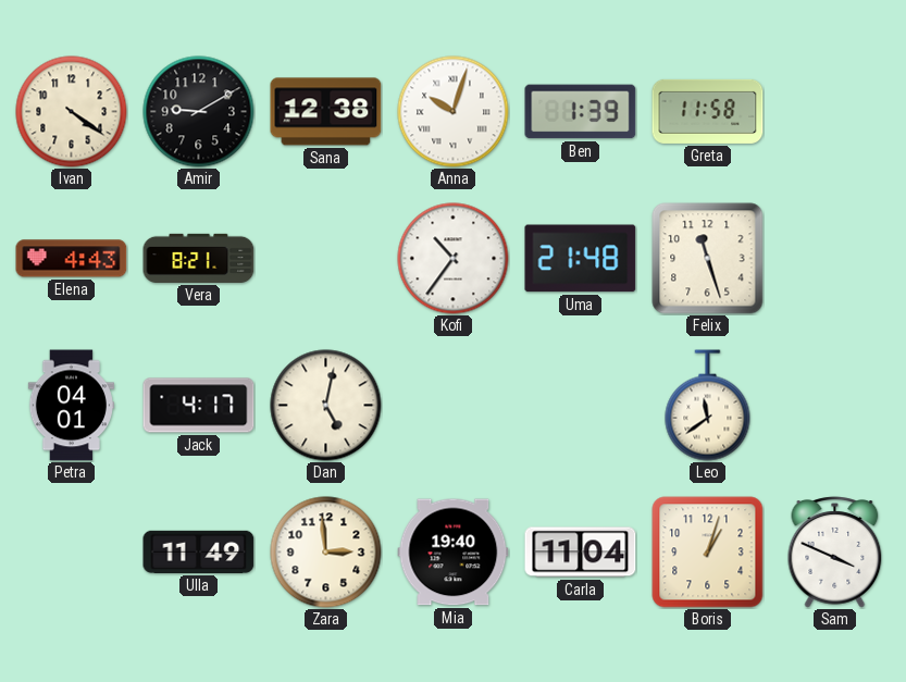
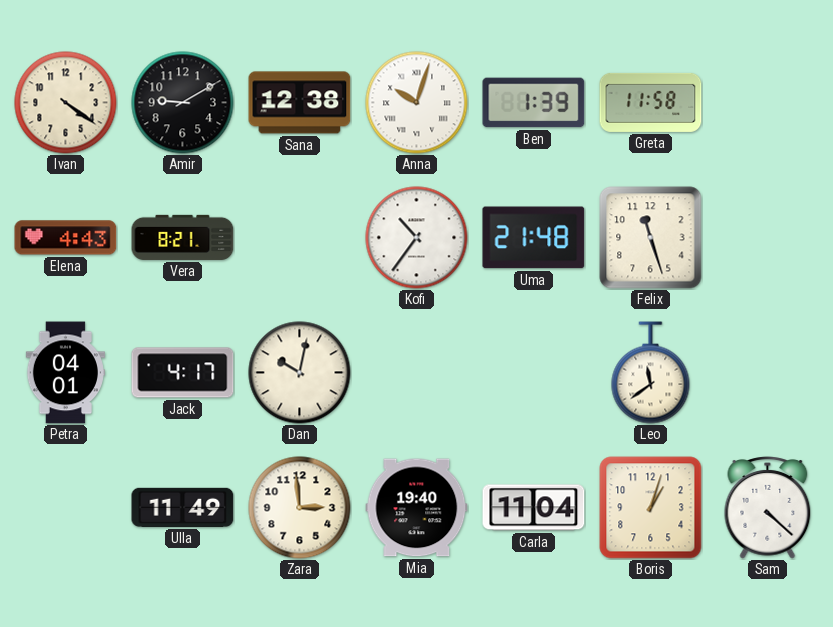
Dan: 5:02 -> 10:02
Sam: 3:49 -> 4:22
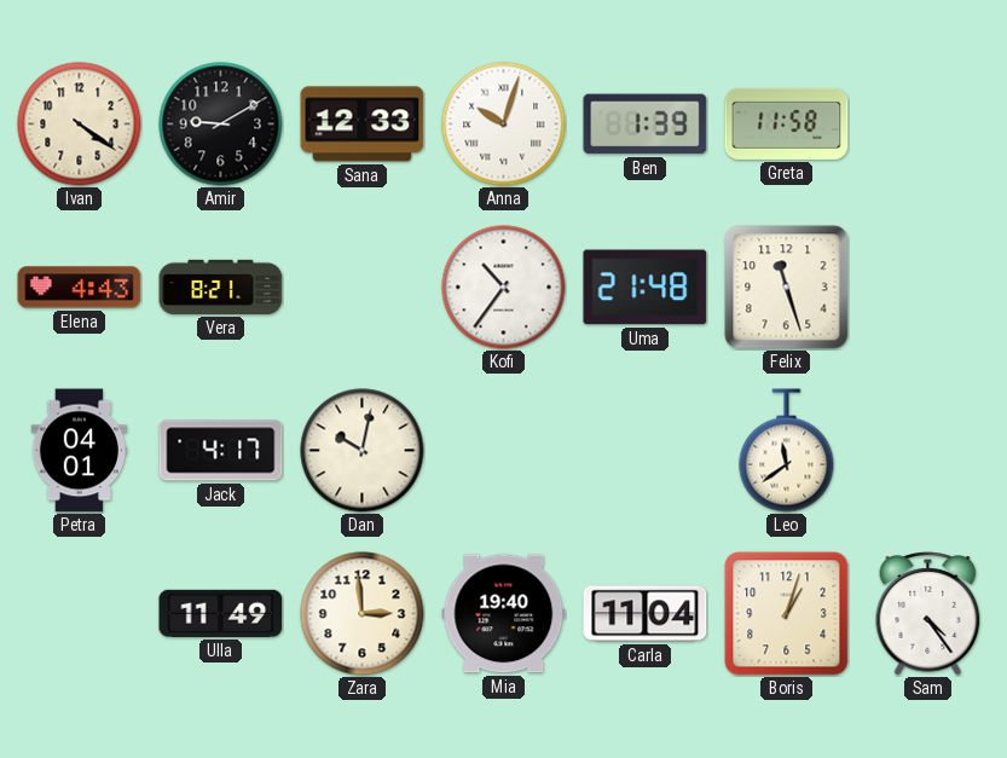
Sana: 12:38 -> 12:33
Sam: 4:22 -> 4:24
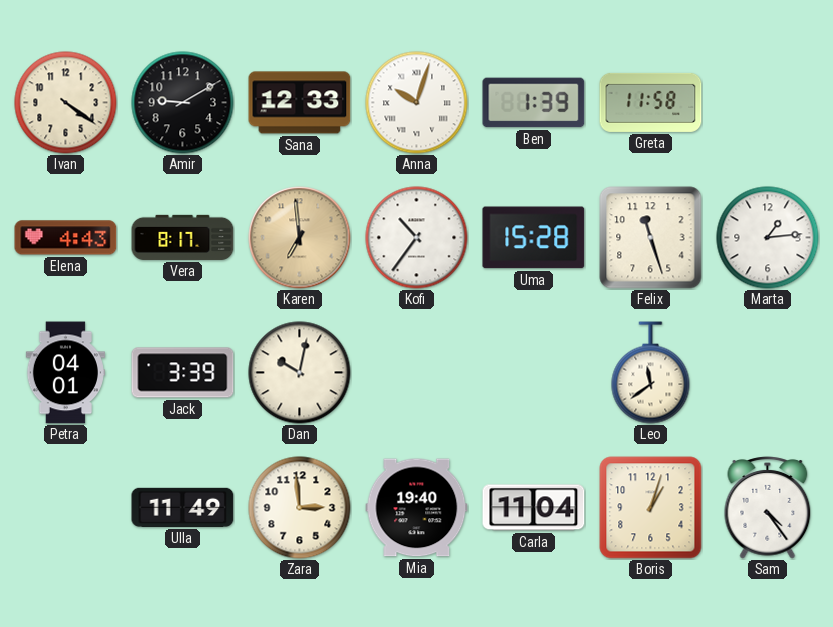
Vera: 8:21 -> 8:17
Karen: none -> 6:59
Uma: 21:48 -> 15:28
Marta: none -> 1:14
Jack: 4:17 -> 3:39
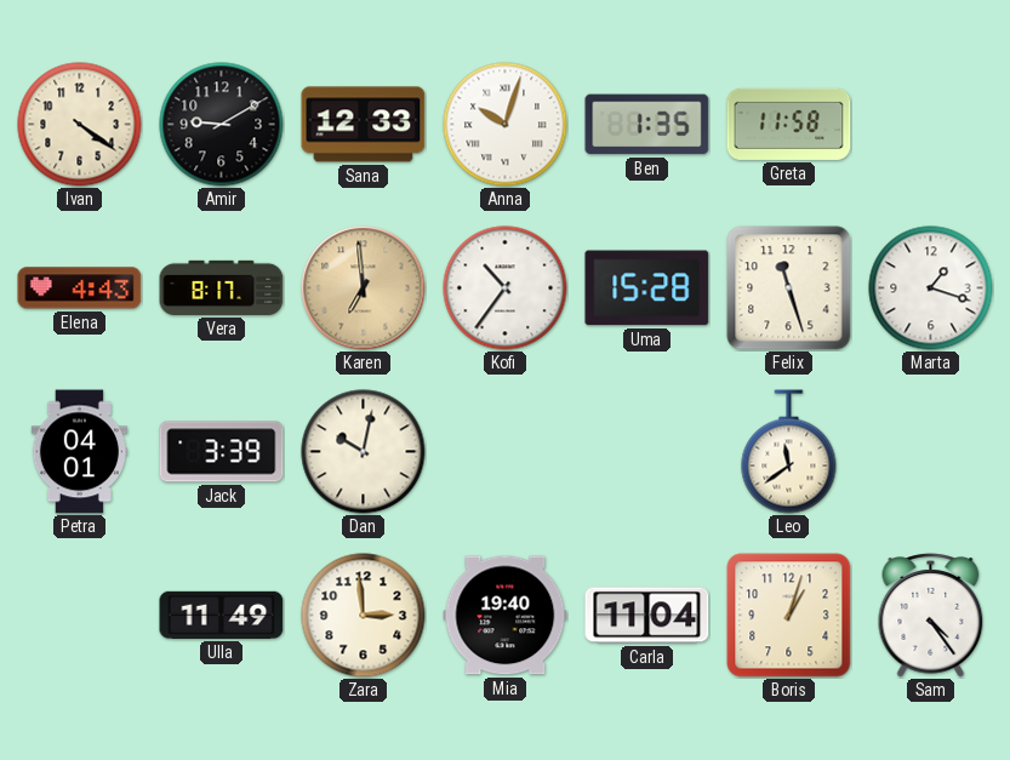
Ben: 1:39 -> 1:35
Marta: 1:14 -> 1:18
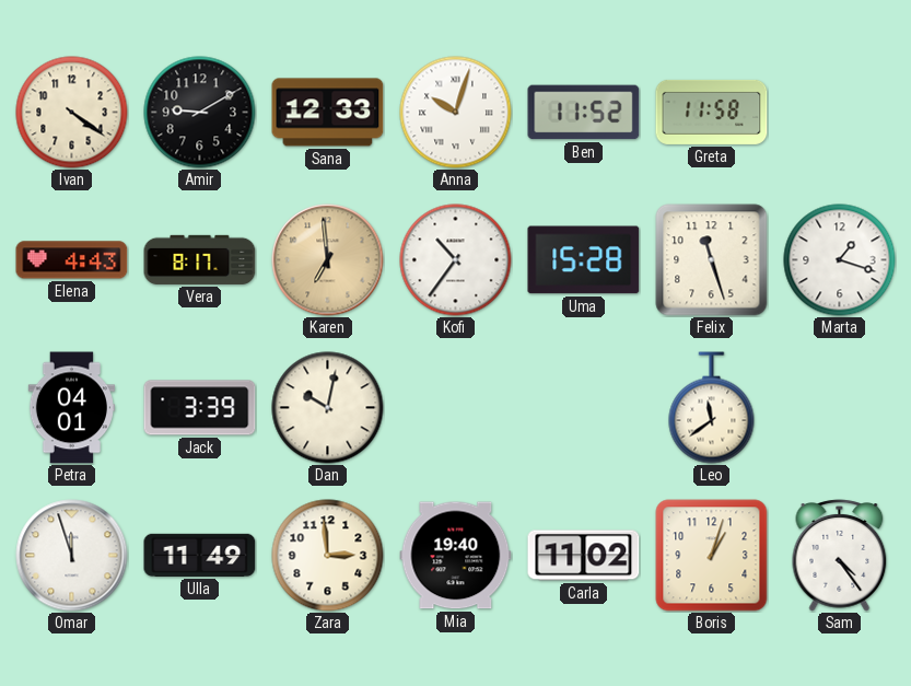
Ben: 1:35 -> 11:52
Omar: none -> 11:57
Carla: 11:04 -> 11:02
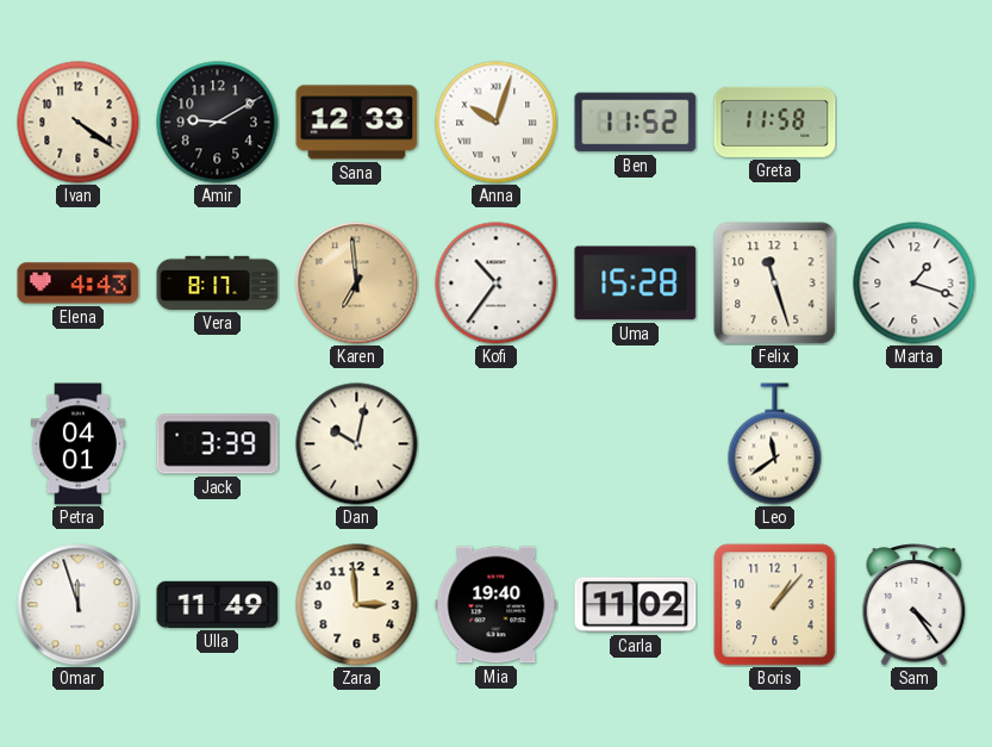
Boris: 1:03 -> 1:07
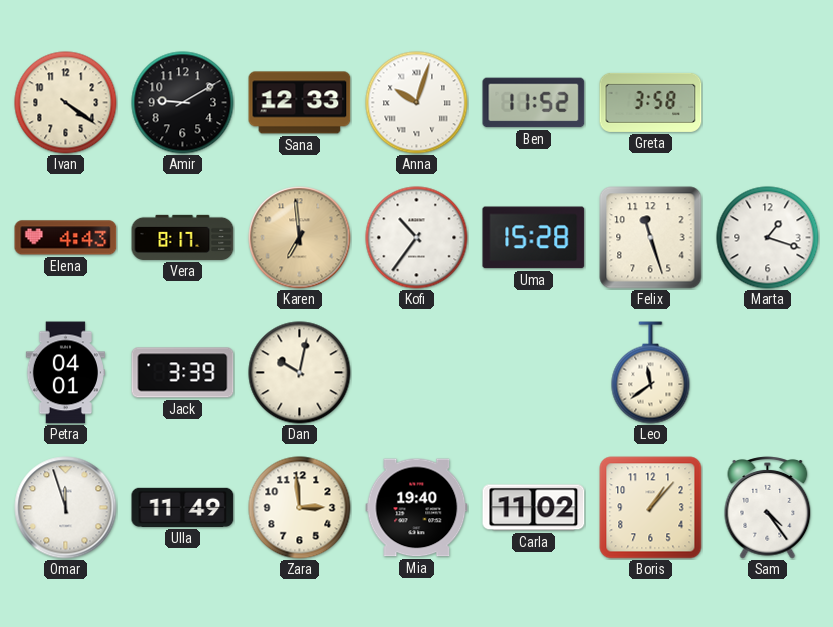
Greta: 11:58 -> 3:58
